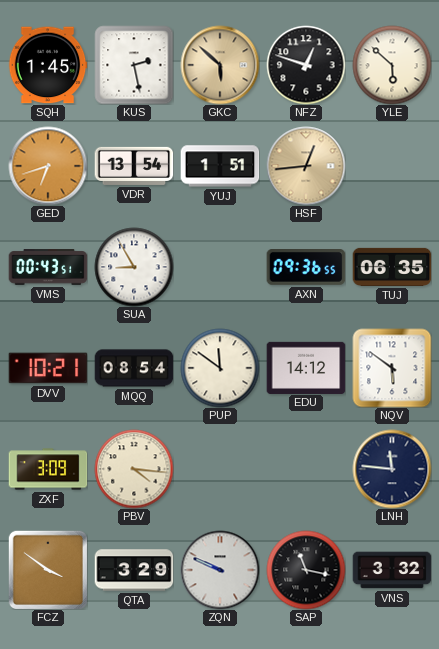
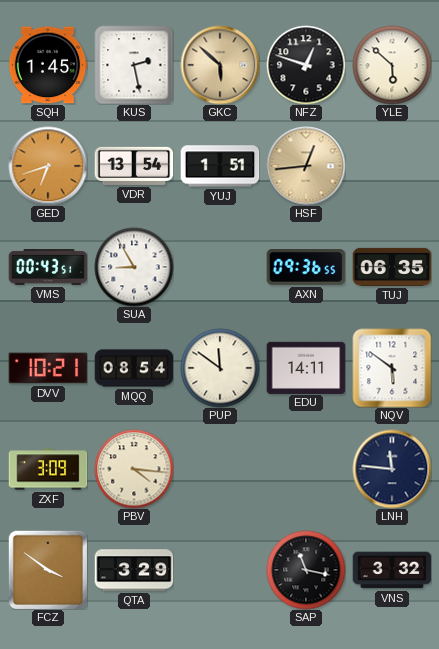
EDU: 14:12 -> 14:11
ZQN: 9:49 -> none
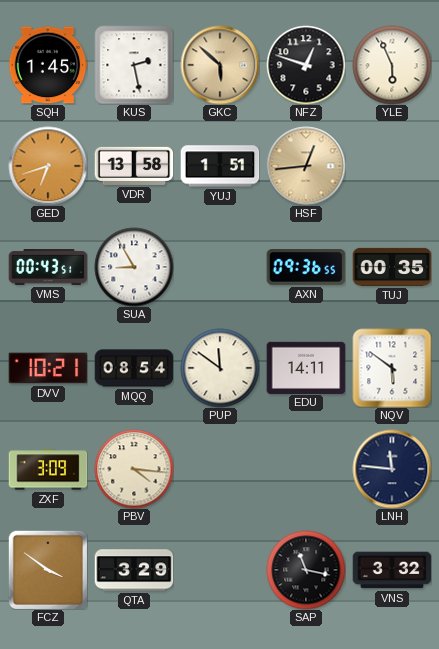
YLE: 5:52 -> 5:56
VDR: 13:54 -> 13:58
TUJ: 06:35 -> 00:35
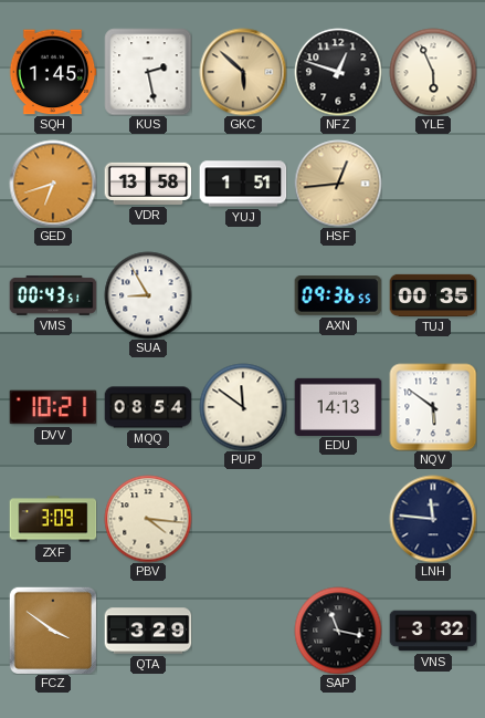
EDU: 14:11 -> 14:13
